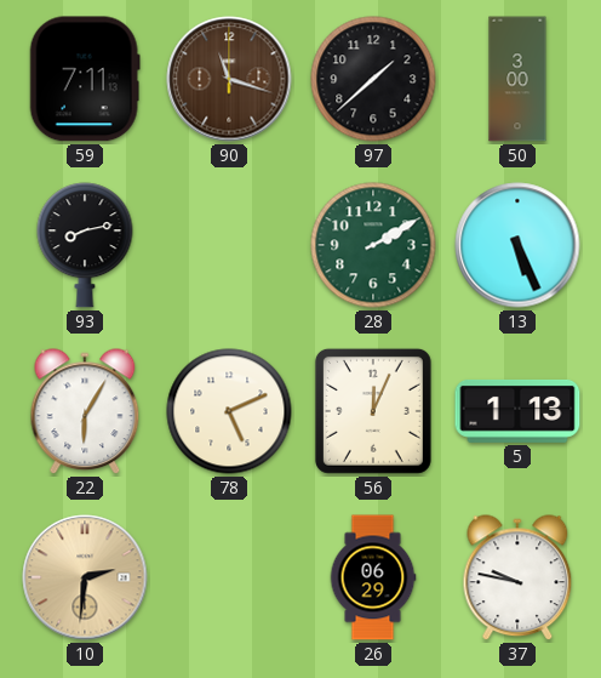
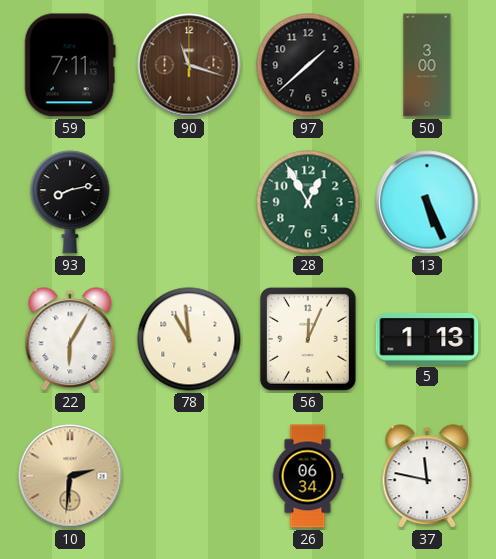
28: 2:10 -> 12:55
78: 5:11 -> 10:59
26: 06:29 -> 06:34
37: 9:47 -> 11:47
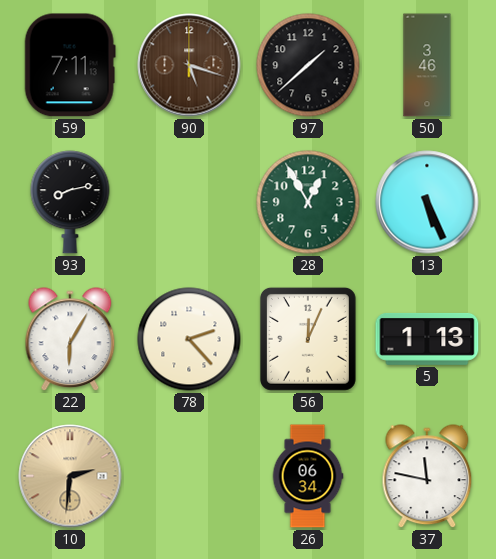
90: 11:18 -> 5:18
50: 3:00 -> 3:46
78: 10:59 -> 2:23
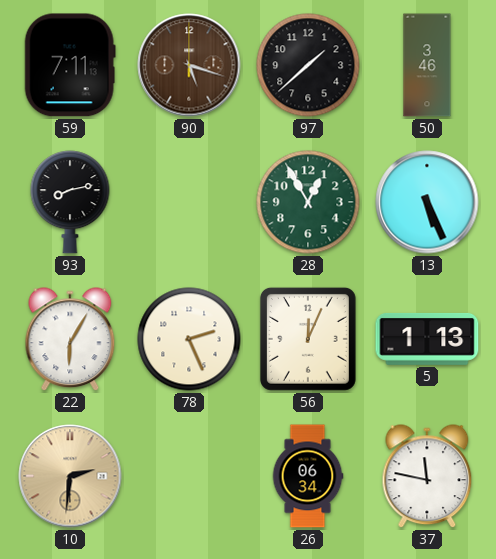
78: 2:23 -> 2:26
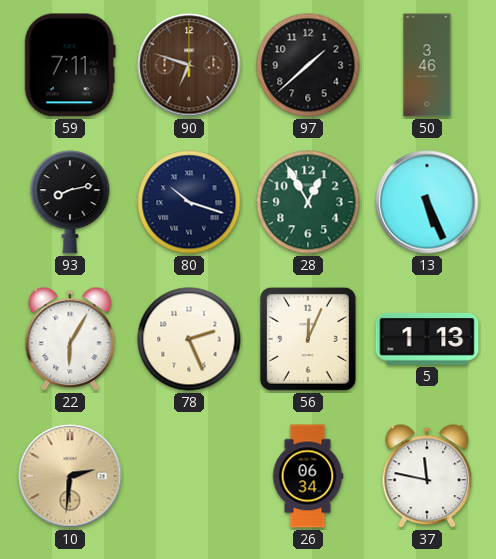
90: 5:18 -> 6:48
80: none -> 10:18
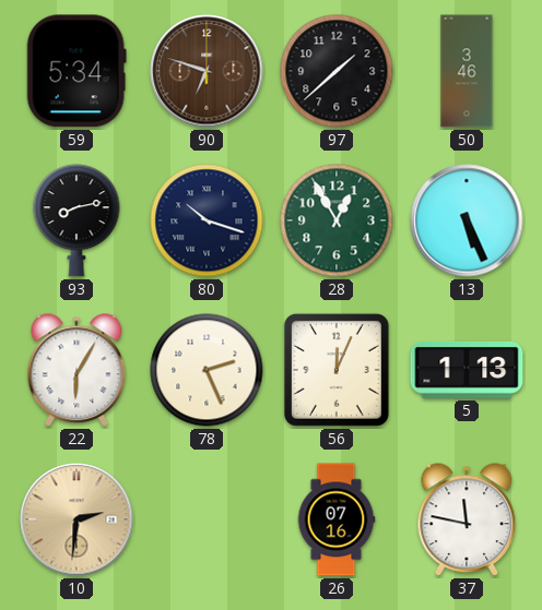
59: 7:11 -> 5:34
26: 06:34 -> 07:16
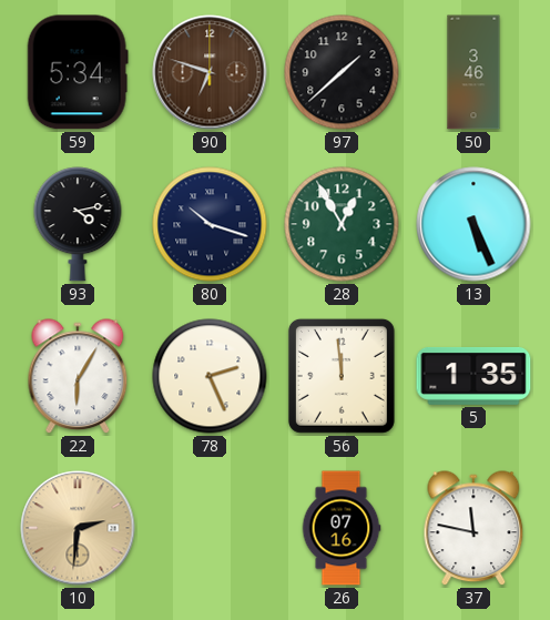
93: 8:13 -> 4:13
56: 12:04 -> 11:59
5: 1:13 -> 1:35
